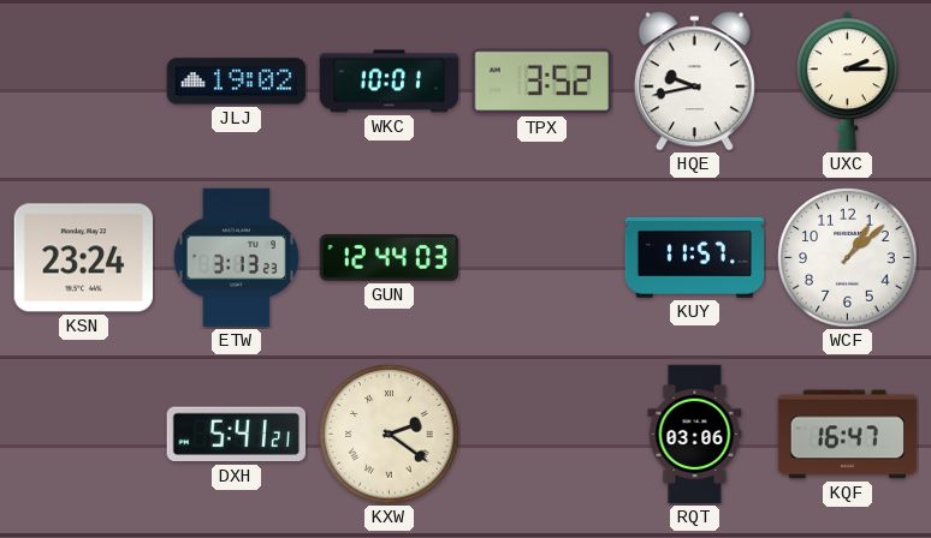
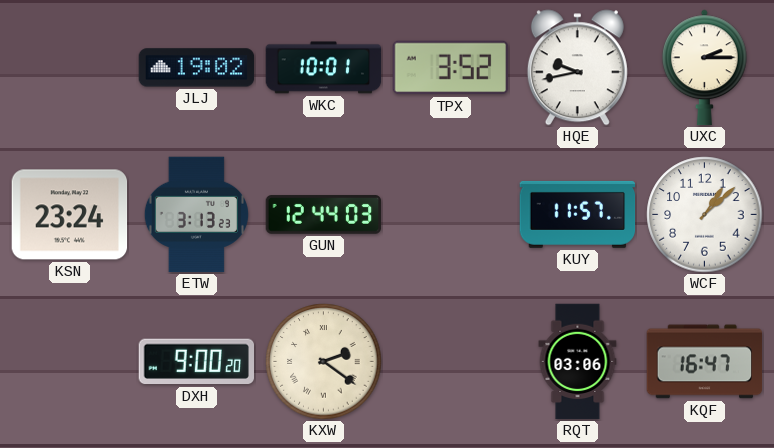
DXH: 5:41 -> 9:00
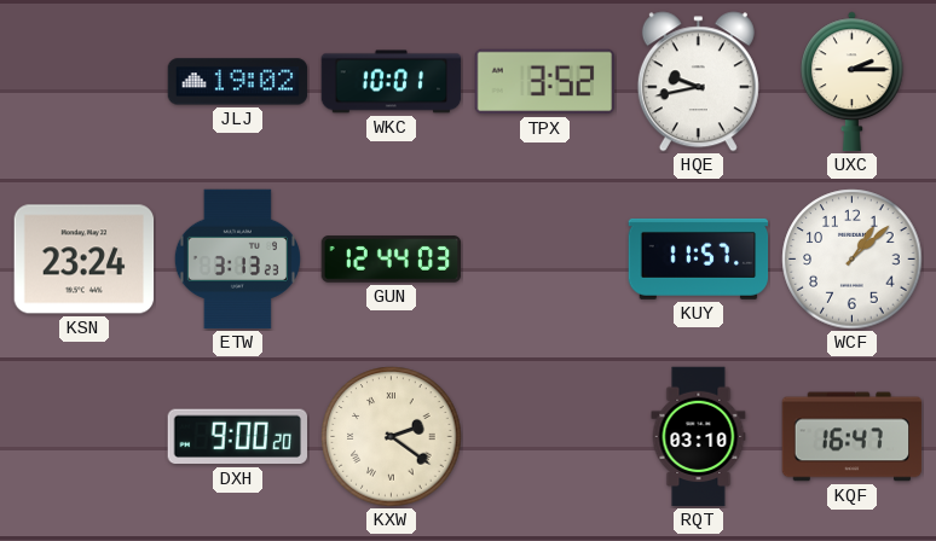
RQT: 03:06 -> 03:10
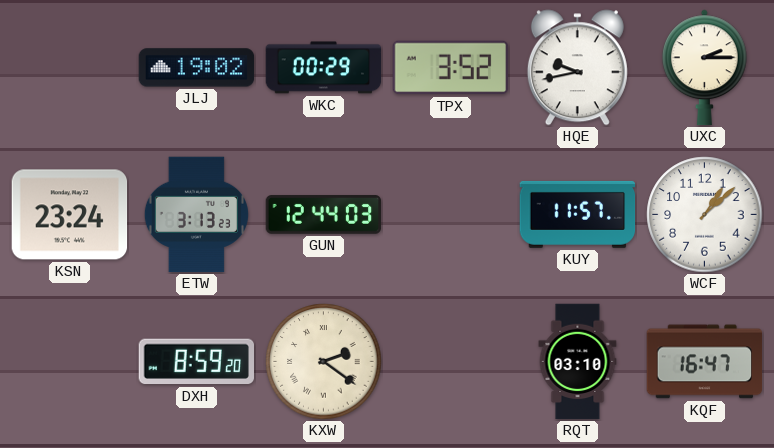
WKC: 10:01 -> 00:29
DXH: 9:00 -> 8:59
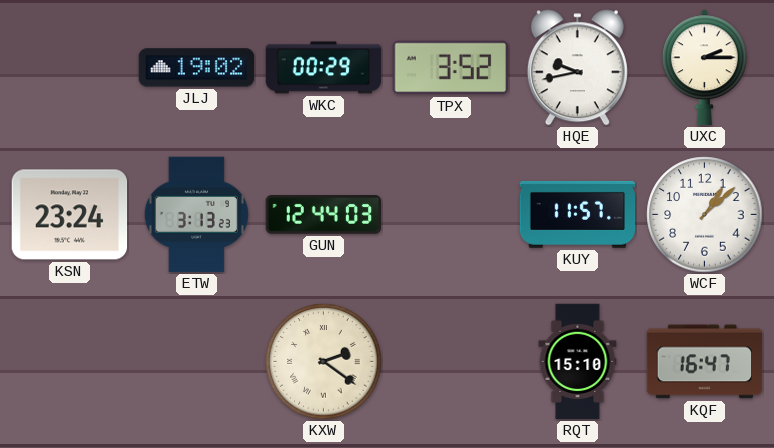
DXH: 8:59 -> none
RQT: 03:10 -> 15:10
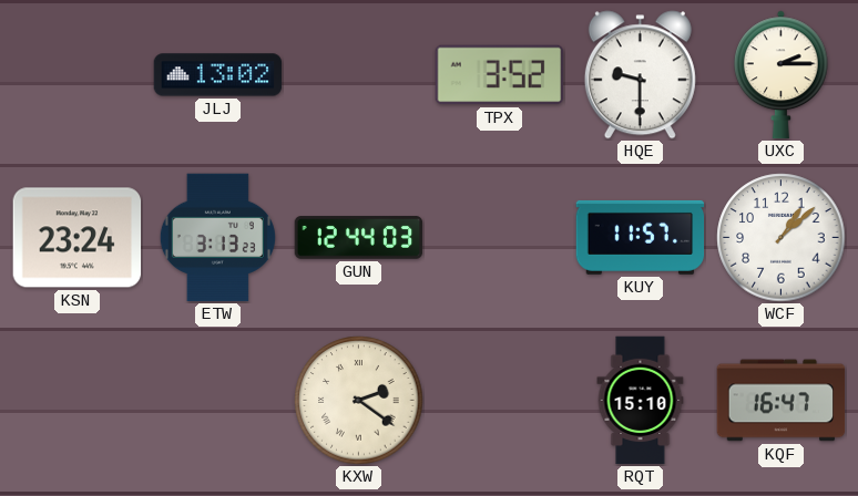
JLJ: 19:02 -> 13:02
WKC: 00:29 -> none
HQE: 9:43 -> 9:30
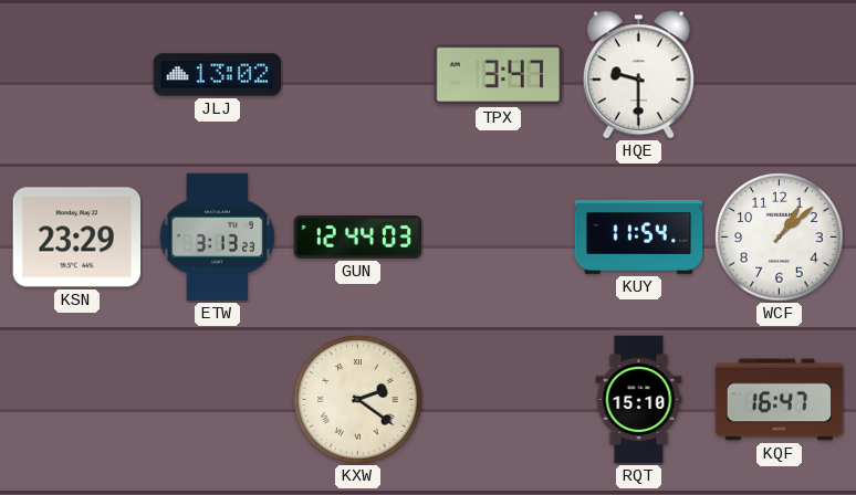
TPX: 3:52 -> 3:47
UXC: 2:15 -> none
KSN: 23:24 -> 23:29
KUY: 11:57 -> 11:54
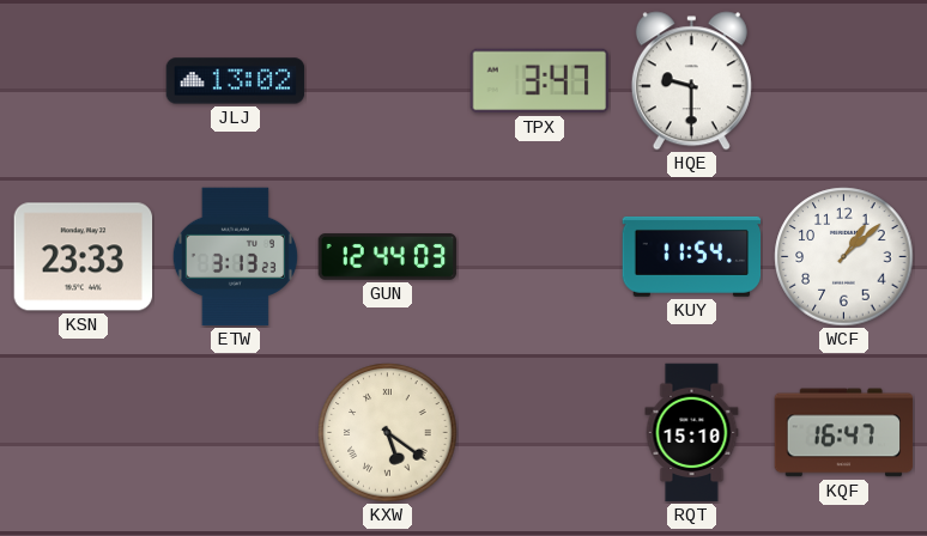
KSN: 23:29 -> 23:33
KXW: 2:21 -> 5:21
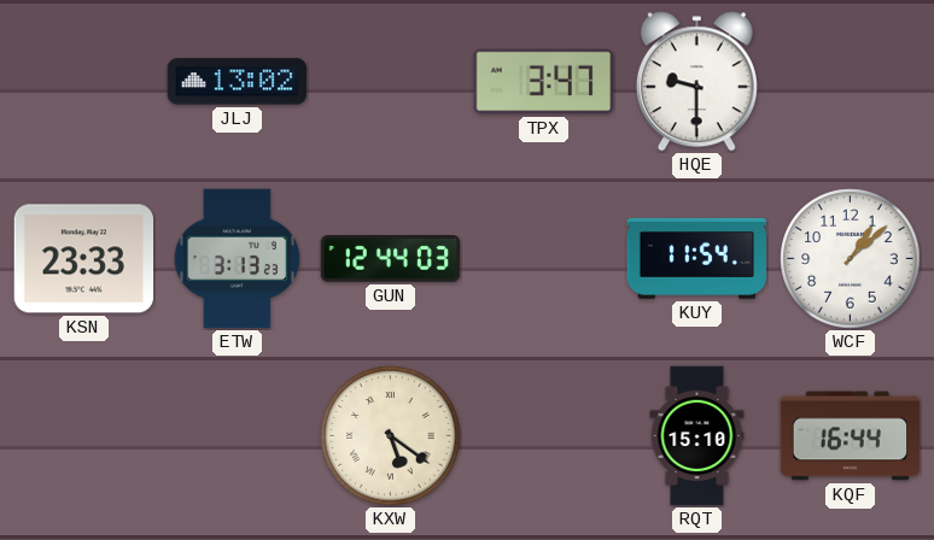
KQF: 16:47 -> 16:44
